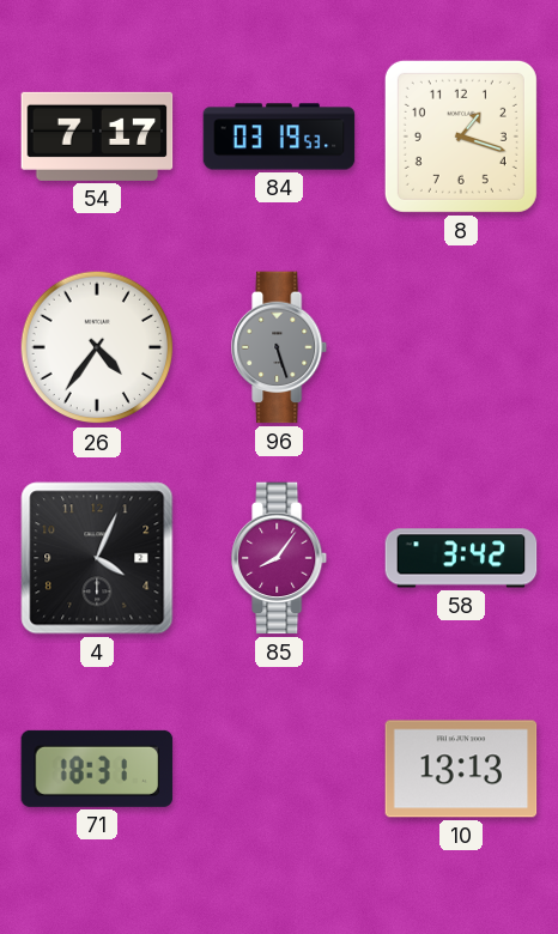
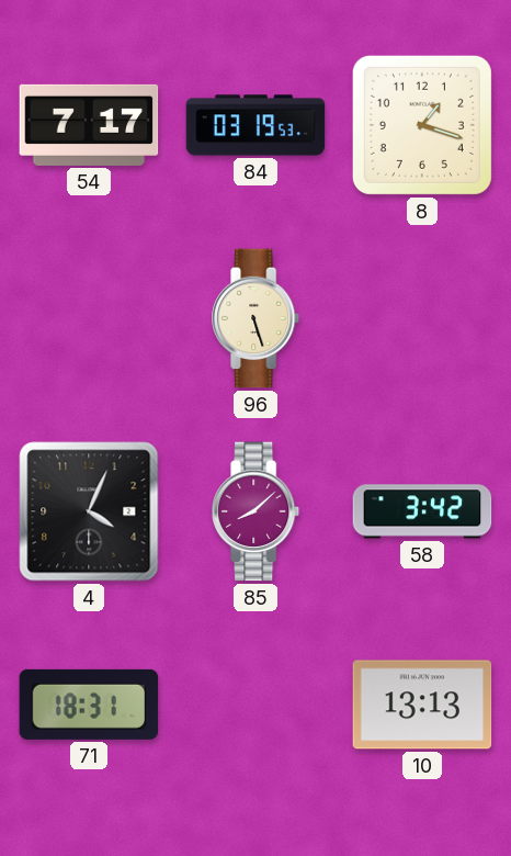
26: 4:36 -> none
96 dial: grey -> cream
85: 8:06 -> 8:08
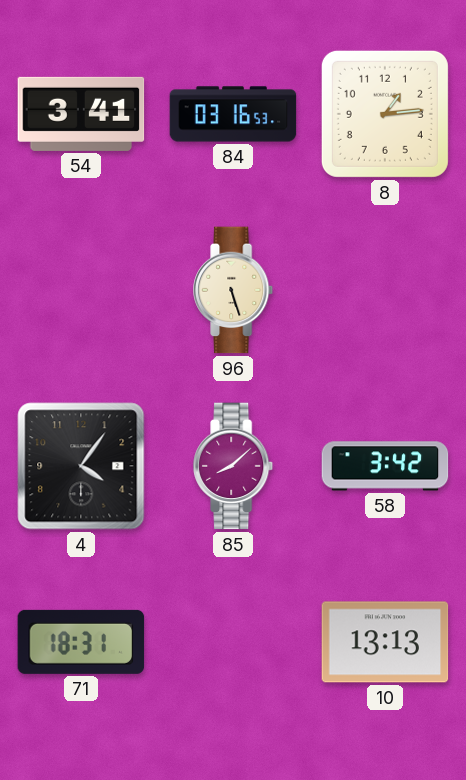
54: 7:17 -> 3:41
84: 03:19 -> 03:16
8: 1:18 -> 1:14
4: 4:04 -> 4:06
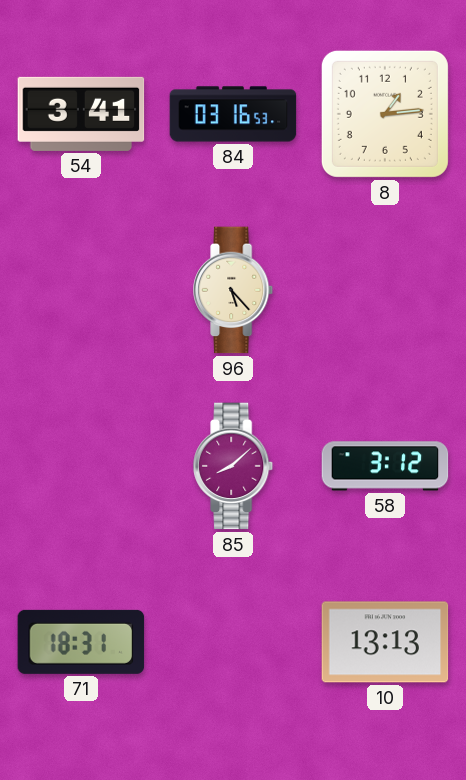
96: 5:27 -> 5:23
4: 4:06 -> none
58: 3:42 -> 3:12
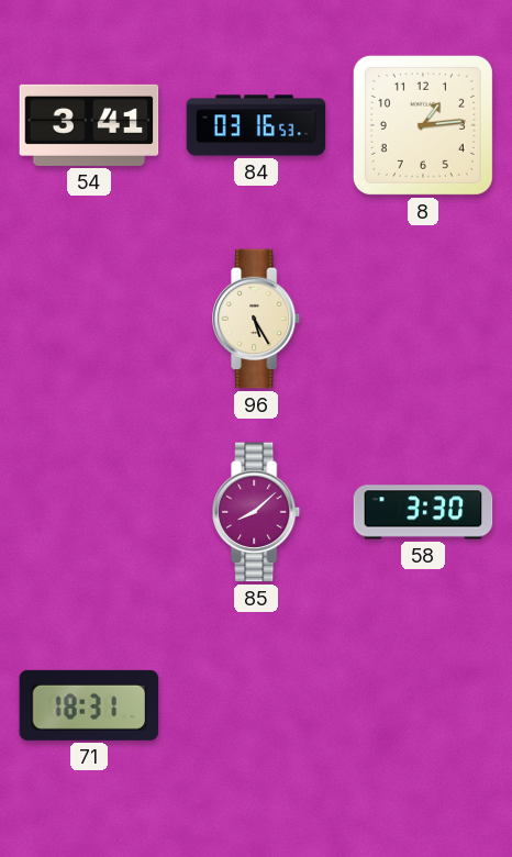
96: 5:23 -> 5:25
58: 3:12 -> 3:30
10: 13:13 -> none
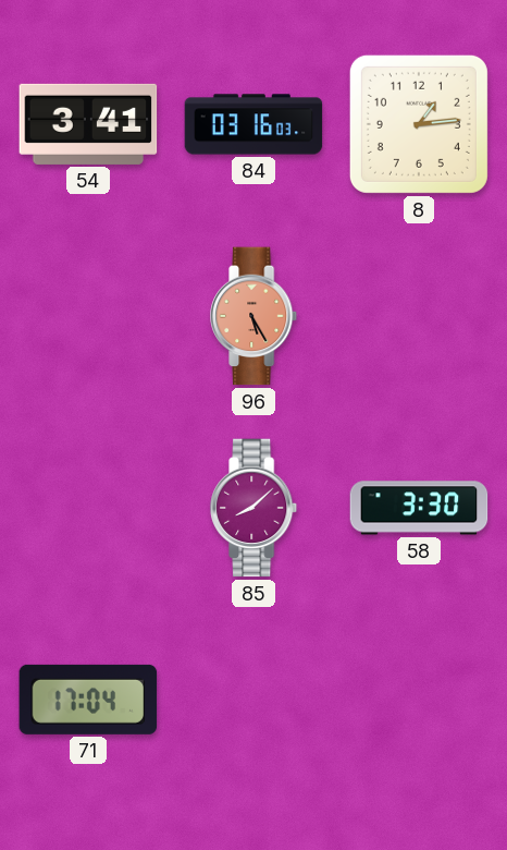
84: 03:16:53 -> 03:16:03
96 dial: cream -> salmon
71: 18:31 -> 17:04
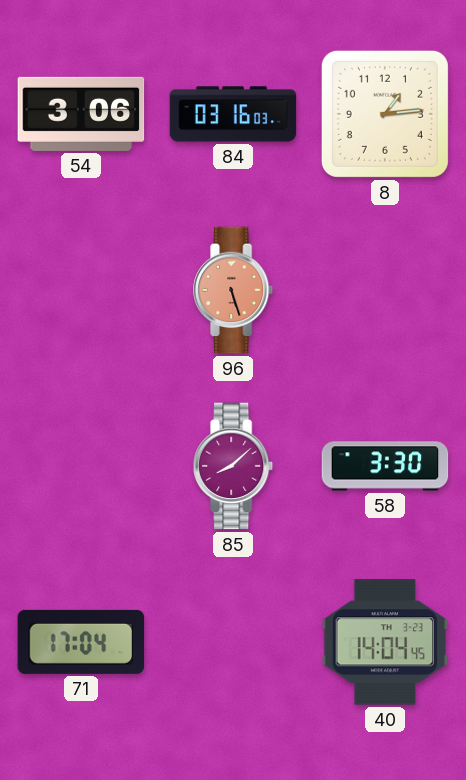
54: 3:41 -> 3:06
96: 5:25 -> 5:27
40: none -> 14:04
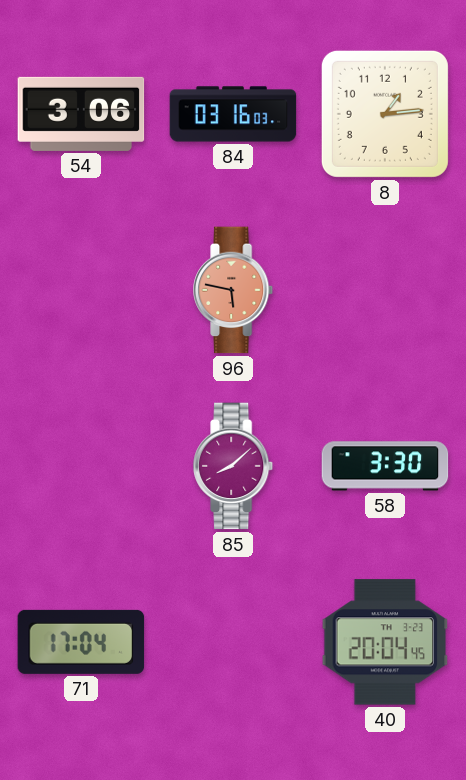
96: 5:27 -> 5:47
40: 14:04 -> 20:04
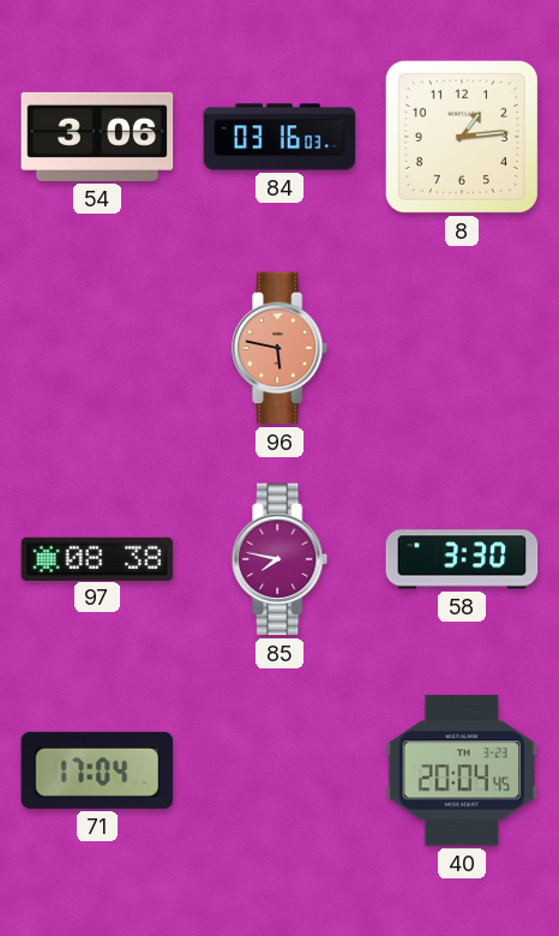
97: none -> 08:38
85: 8:08 -> 7:47
